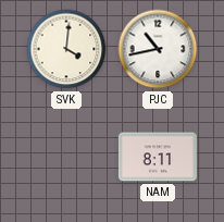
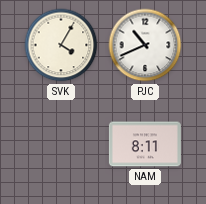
SVK: 4:01 -> 4:05
PJC: 10:43 -> 10:41
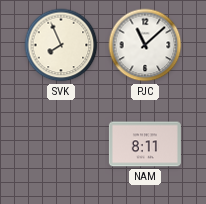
SVK: 4:05 -> 7:56
PJC: 10:41 -> 11:08
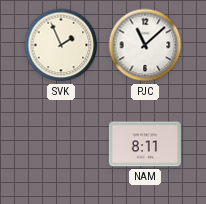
SVK: 7:56 -> 1:56
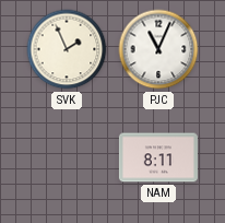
PJC: 11:08 -> 11:04
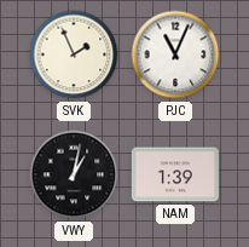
VWY: none -> 1:02
NAM: 8:11 -> 1:39
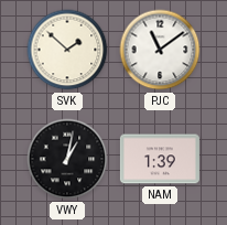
SVK: 1:56 -> 1:52
PJC: 11:04 -> 11:09
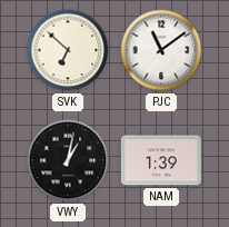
SVK: 1:52 -> 6:52
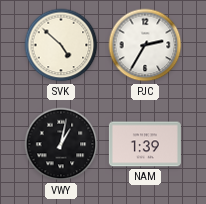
SVK: 6:52 -> 4:52
PJC: 11:09 -> 2:35
